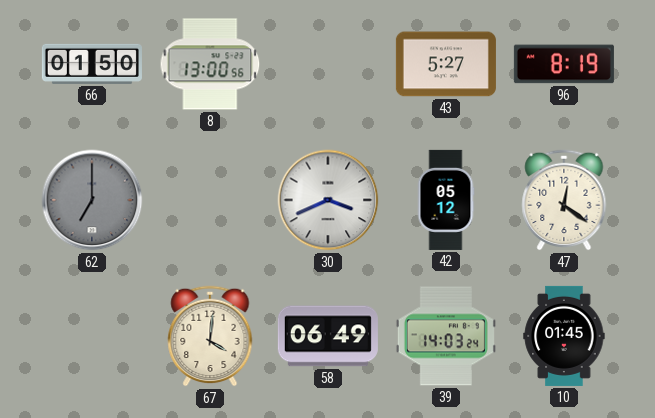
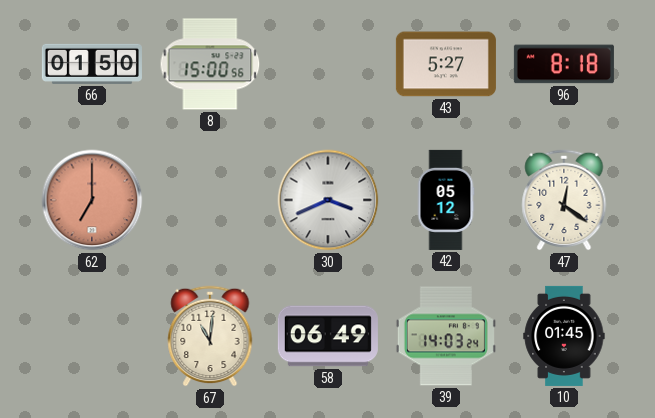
8: 13:00 -> 15:00
96: 8:19 -> 8:18
62 dial: grey -> salmon
67: 4:01 -> 11:01
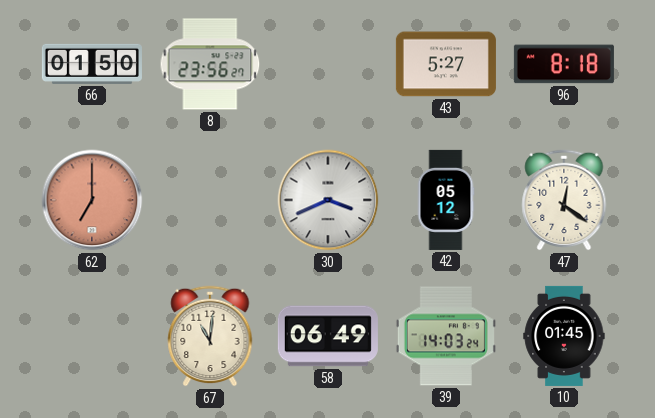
8: 15:00 -> 23:56
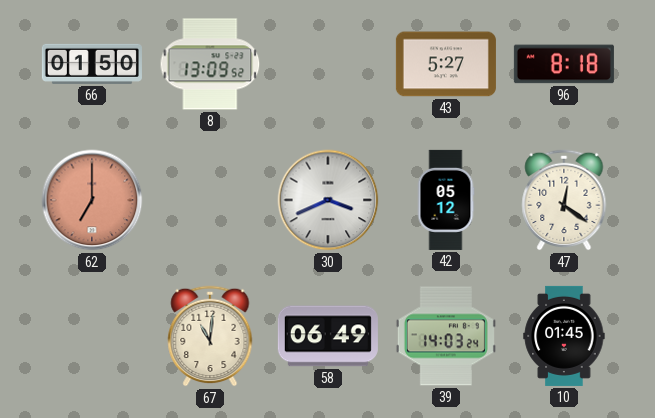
8: 23:56 -> 13:09
